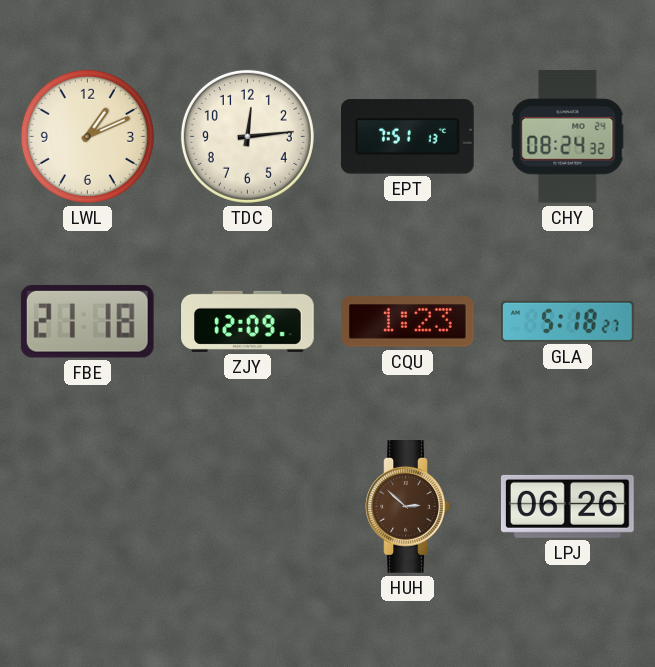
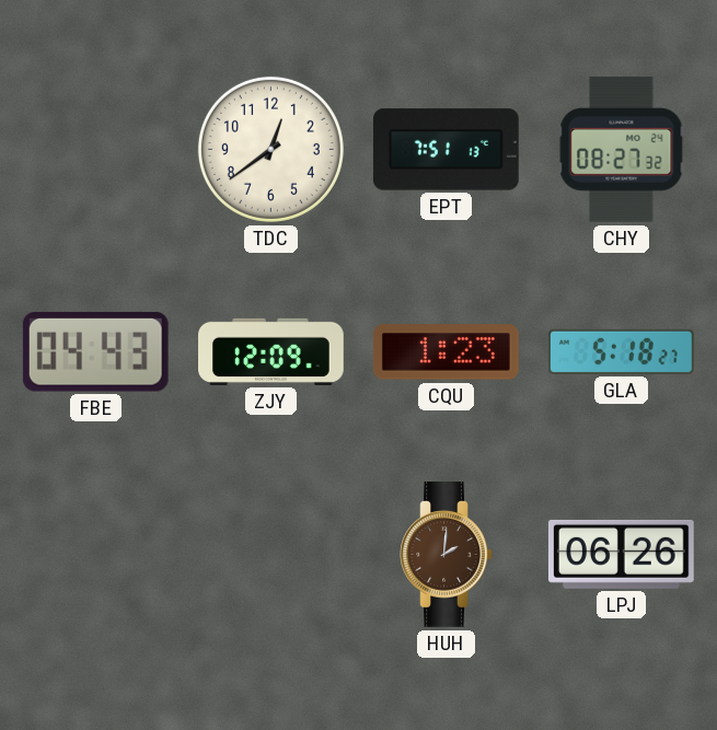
LWL: 1:11 -> none
TDC: 12:14 -> 12:39
CHY: 08:24 -> 08:27
FBE: 21:18 -> 04:43
HUH: 2:52 -> 2:01
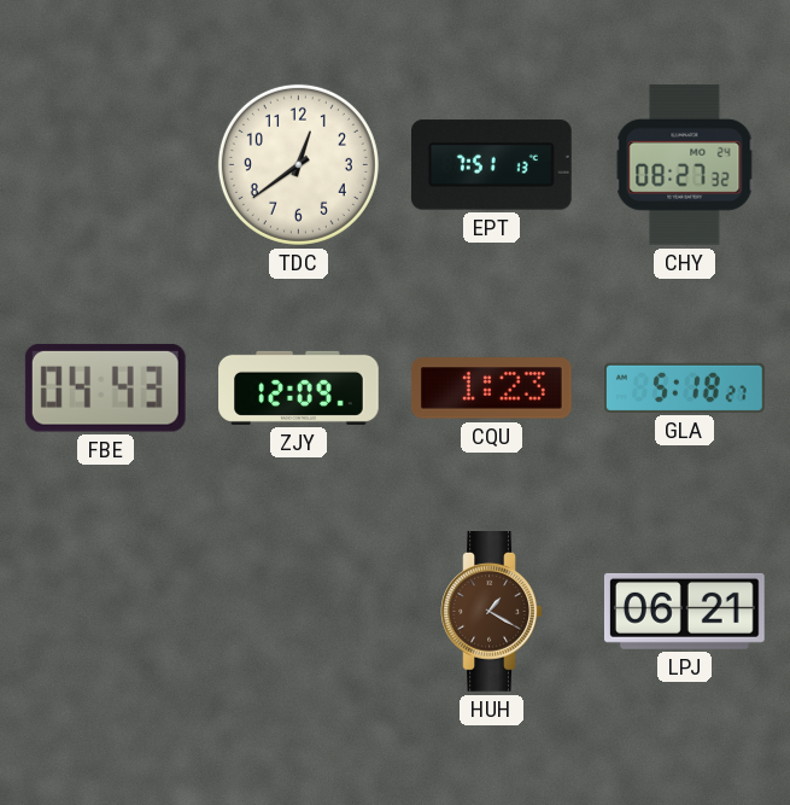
HUH: 2:01 -> 1:20
LPJ: 06:26 -> 06:21
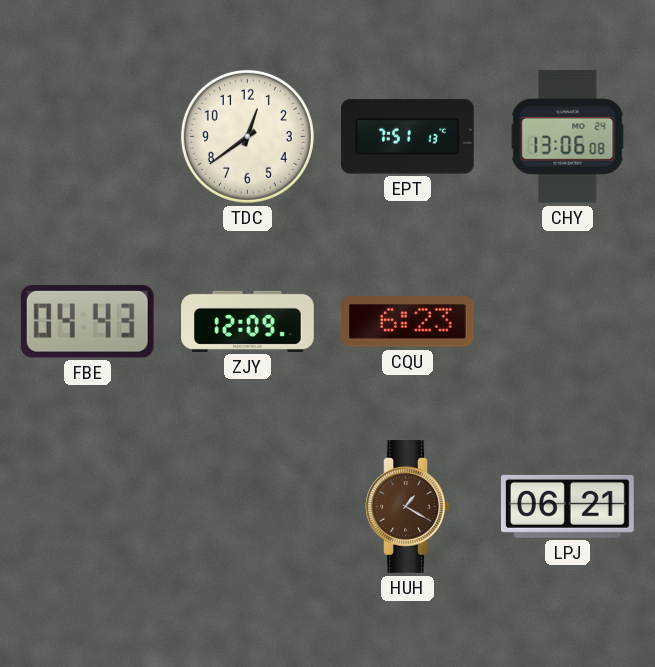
CHY: 08:27 -> 13:06
CQU: 1:23 -> 6:23
GLA: 5:18 -> none
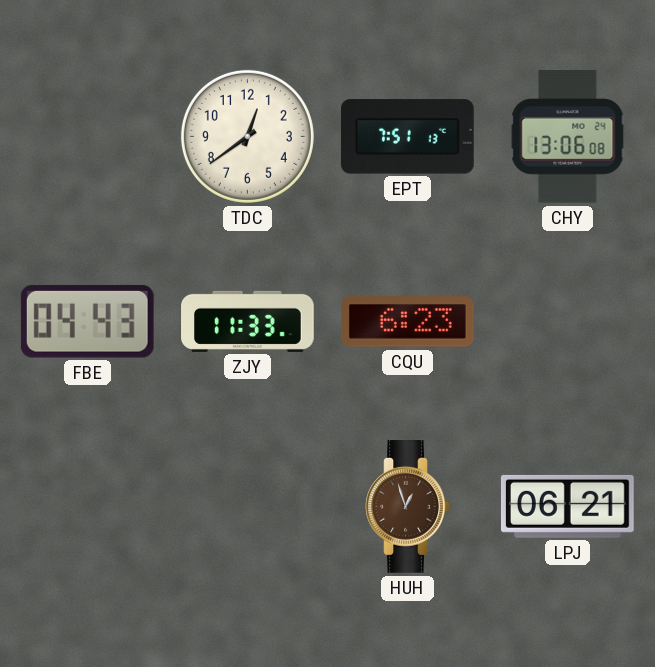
ZJY: 12:09 -> 11:33
HUH: 1:20 -> 12:57
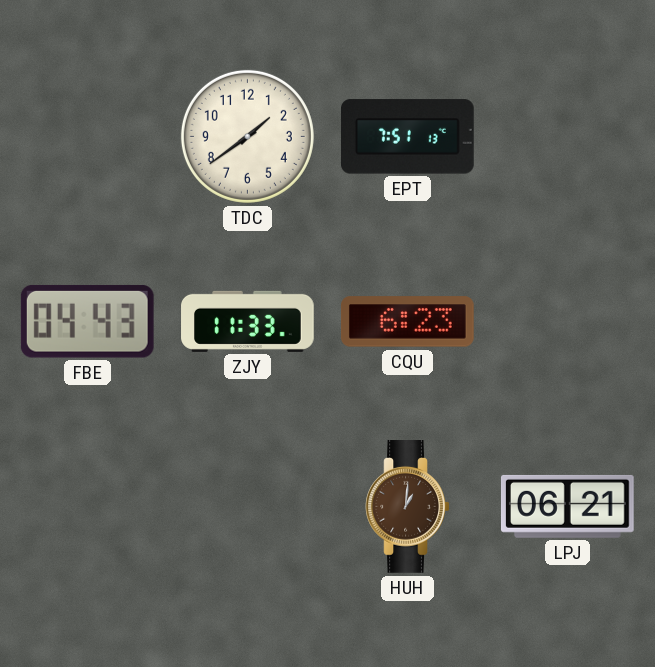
TDC: 12:39 -> 1:39
CHY: 13:06 -> none
HUH: 12:57 -> 1:01
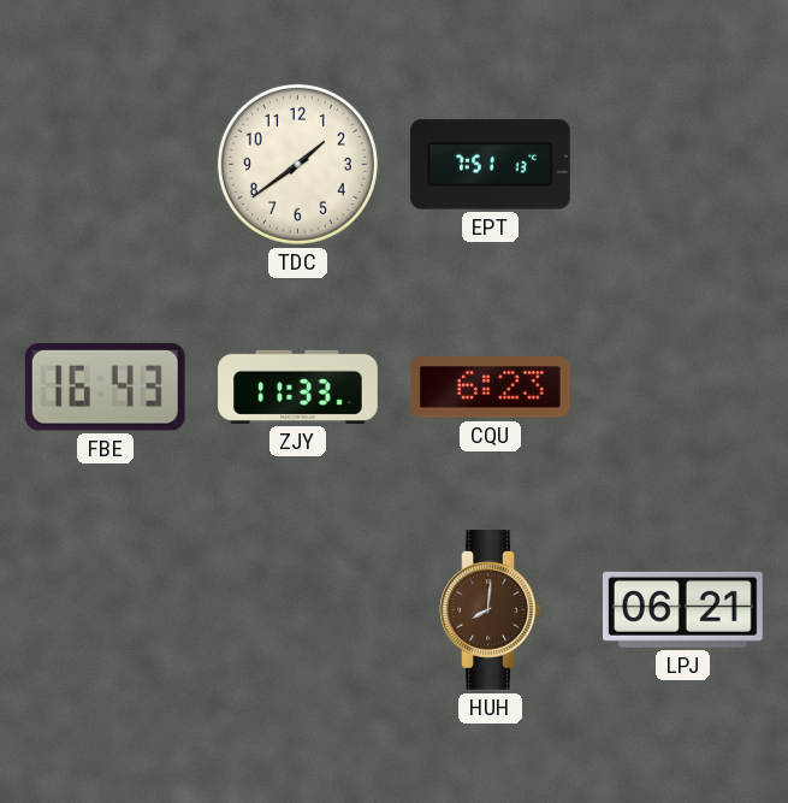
FBE: 04:43 -> 16:43
HUH: 1:01 -> 8:01
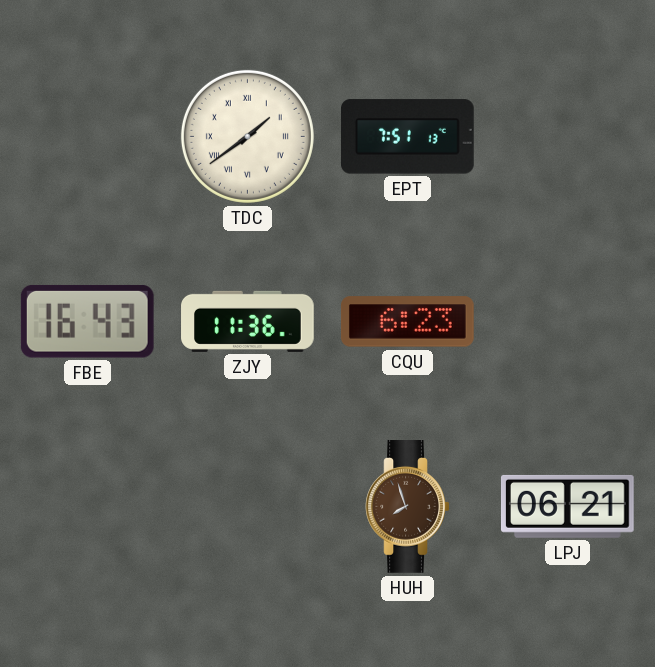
TDC numerals: Arabic -> Roman
ZJY: 11:33 -> 11:36
HUH: 8:01 -> 7:57
